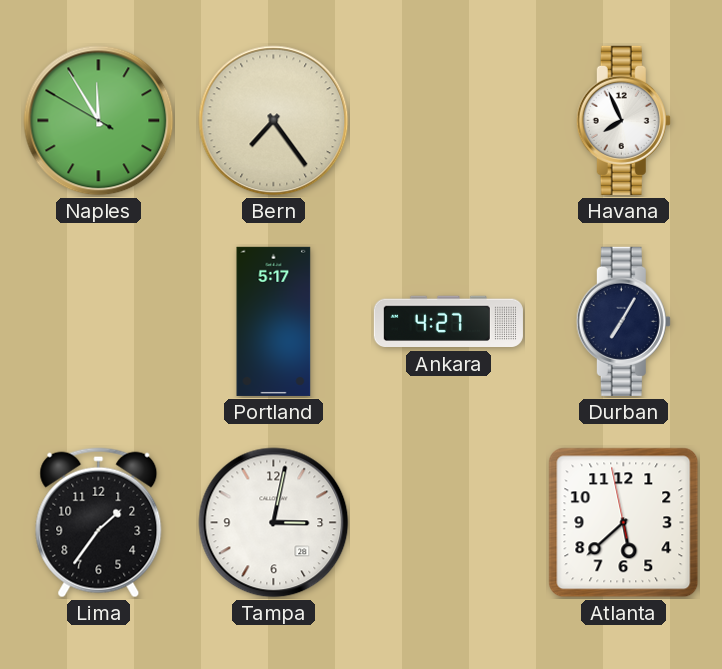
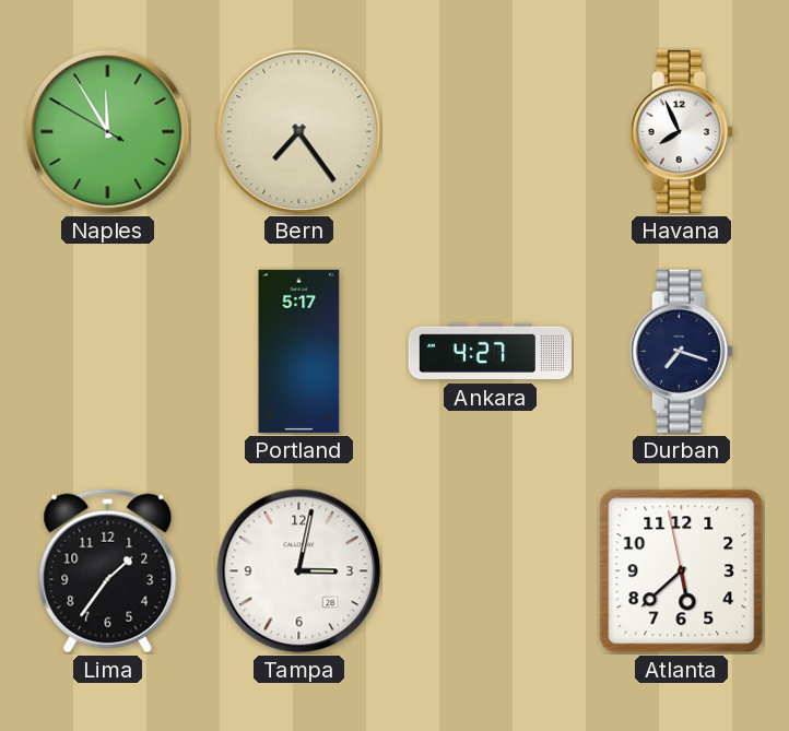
Durban: 7:05 -> 7:18
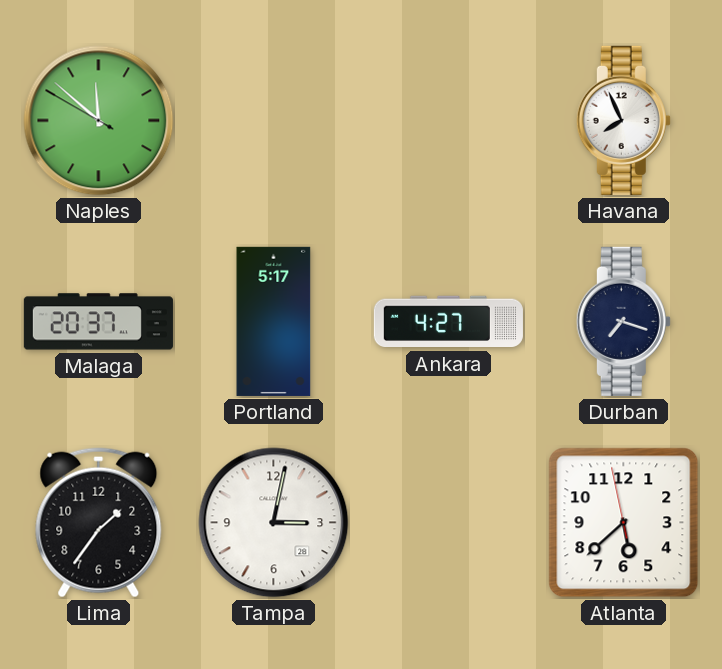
Naples: 11:54 -> 11:51
Bern: 7:24 -> none
Malaga: none -> 20:37
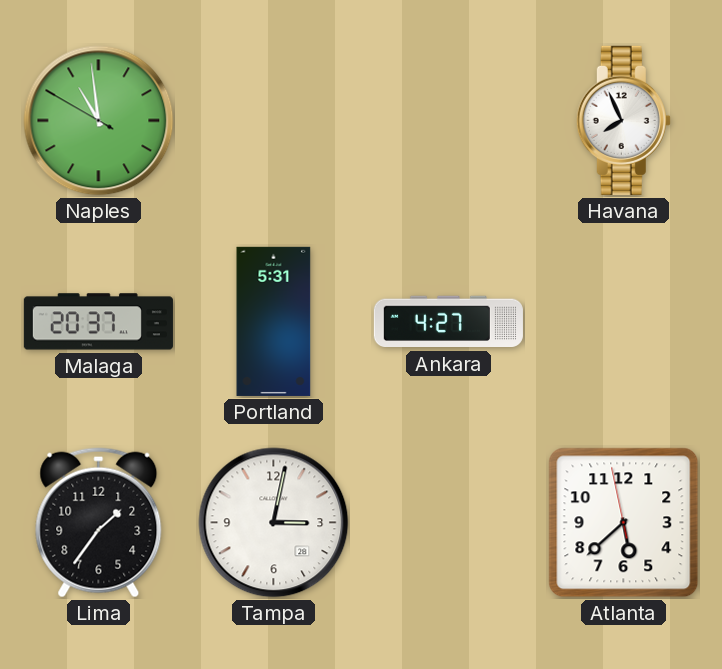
Naples: 11:51 -> 10:58
Portland: 5:17 -> 5:31
Durban: 7:18 -> none
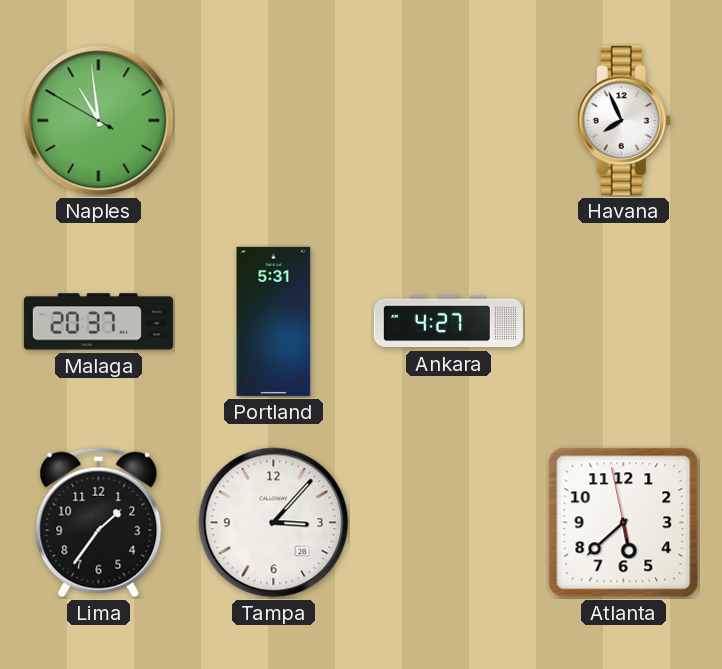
Tampa: 3:02 -> 3:07
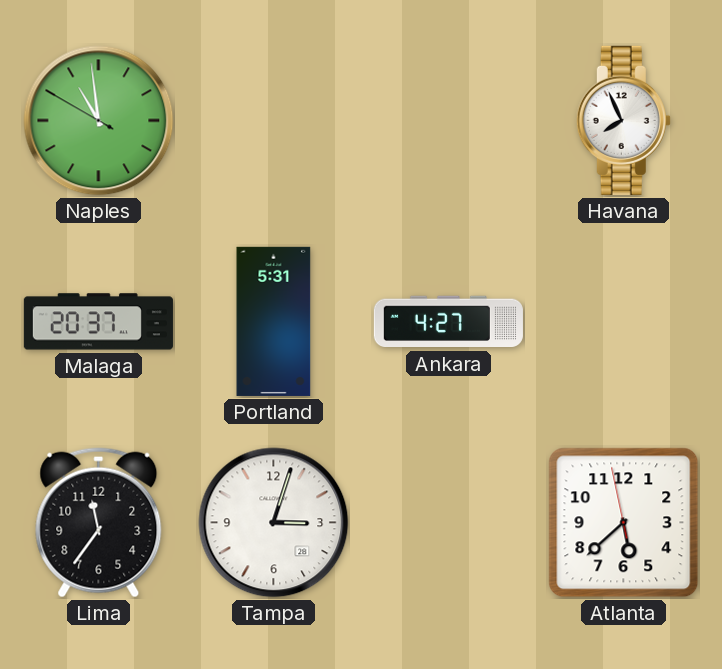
Lima: 1:36 -> 11:36
Tampa: 3:07 -> 3:03
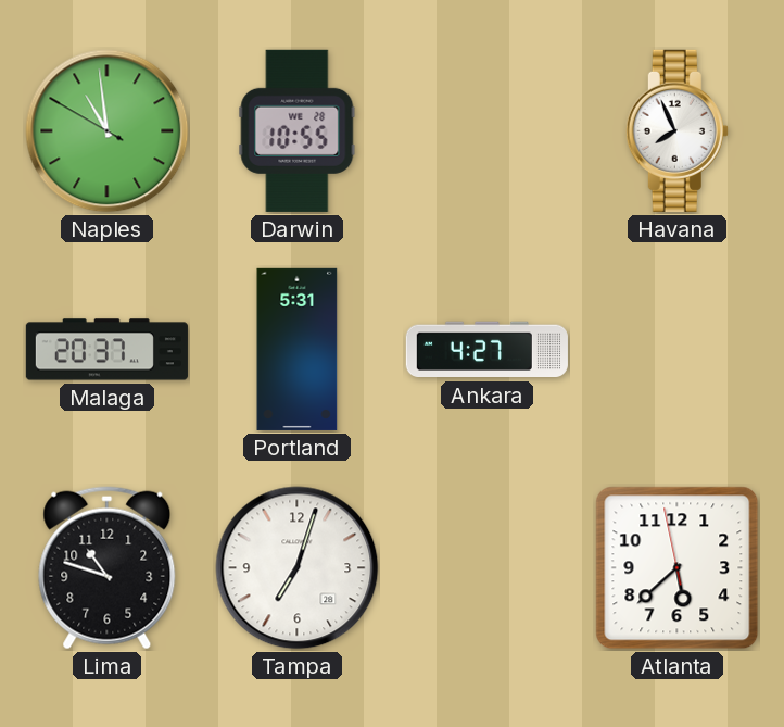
Darwin: none -> 10:55
Lima: 11:36 -> 10:48
Tampa: 3:03 -> 7:03
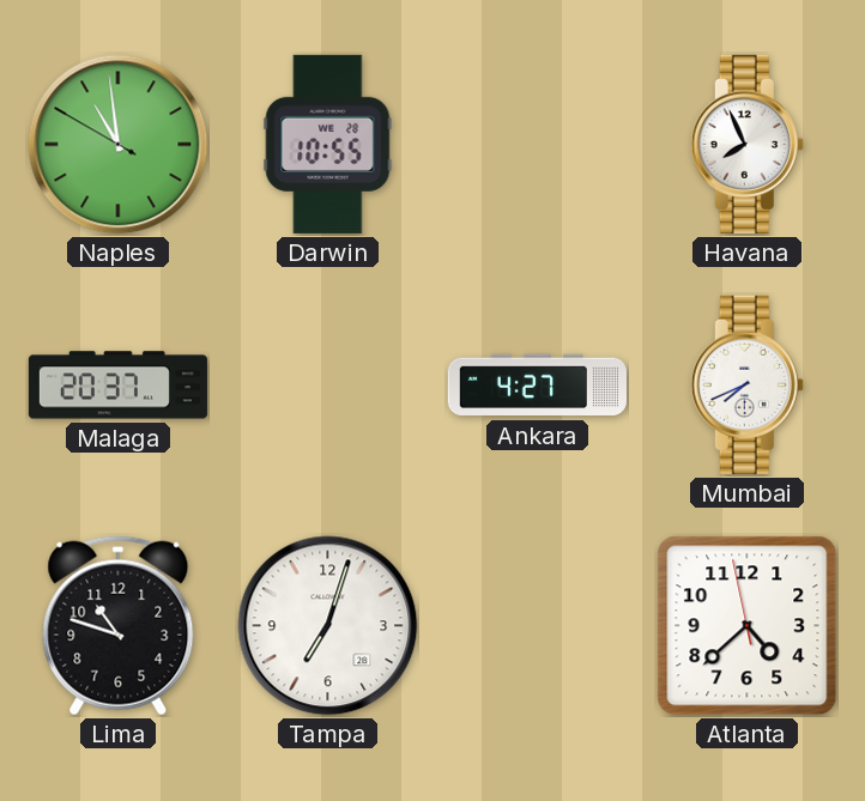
Portland: 5:31 -> none
Mumbai: none -> 7:41
Atlanta: 5:37 -> 4:37
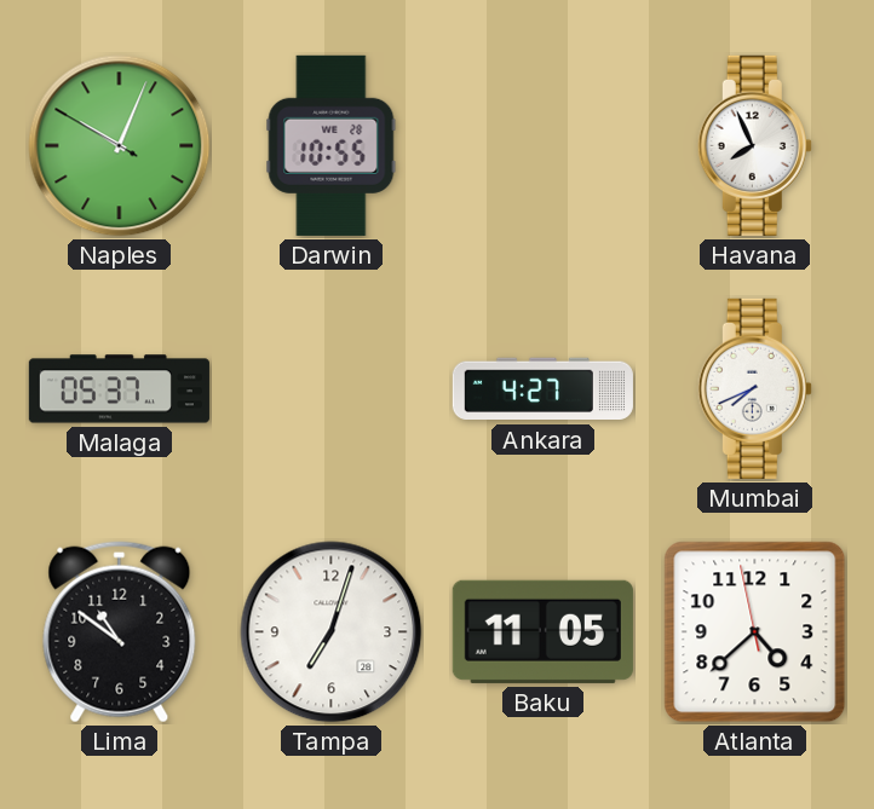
Naples: 10:58 -> 10:03
Malaga: 20:37 -> 05:37
Lima: 10:48 -> 10:51
Baku: none -> 11:05
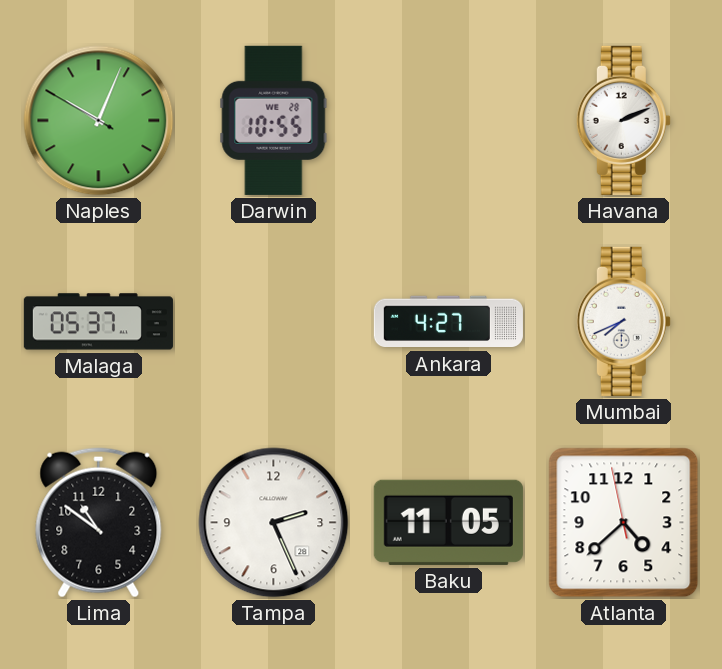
Havana: 7:56 -> 2:11
Tampa: 7:03 -> 2:26
